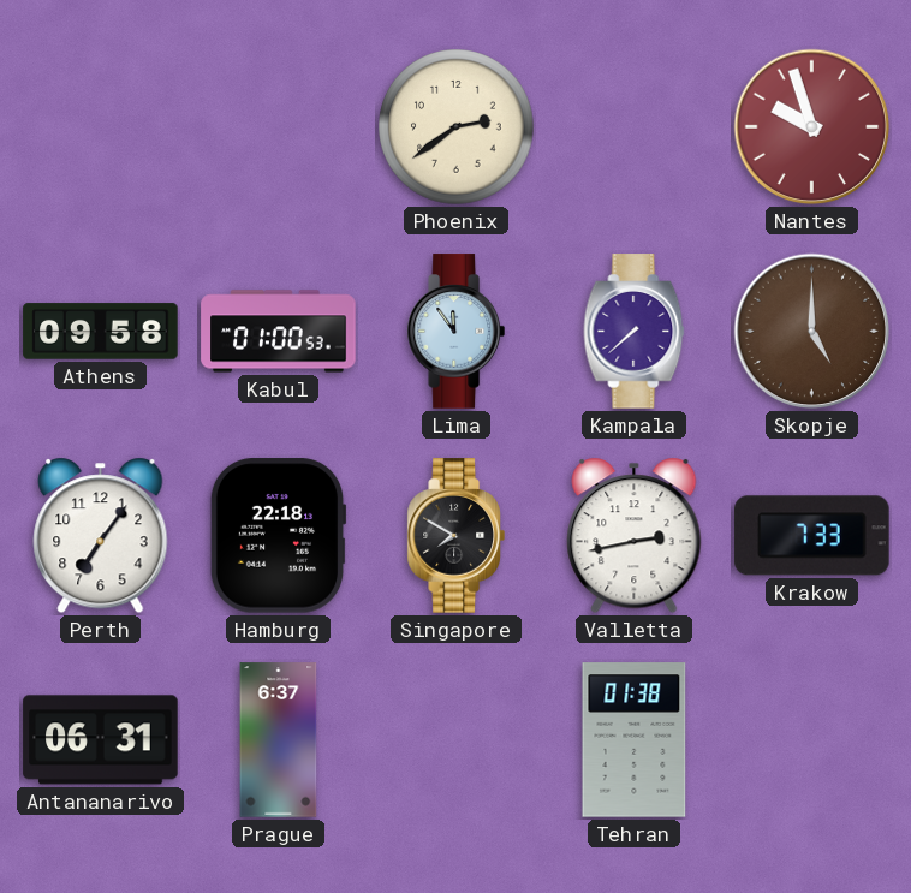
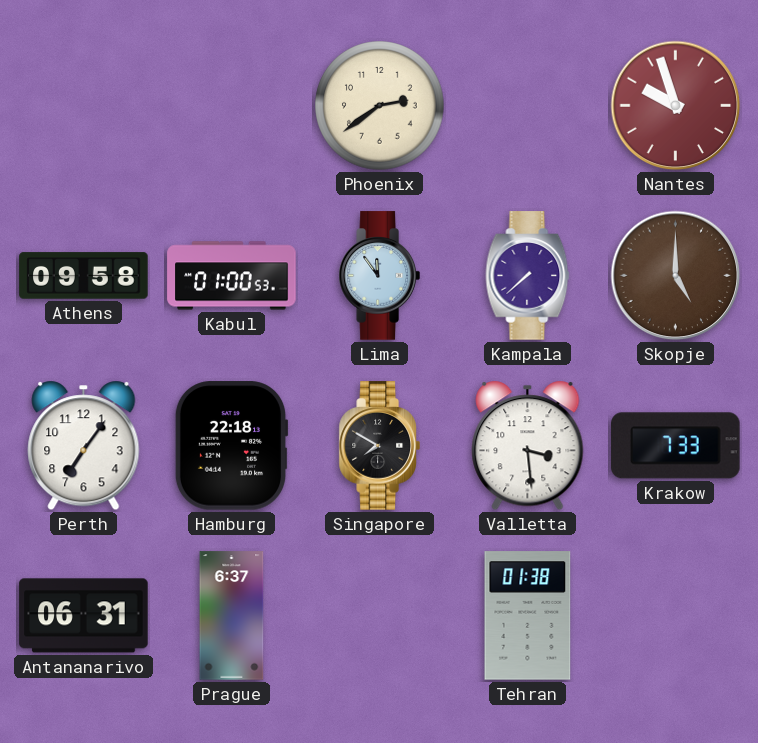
Valletta: 2:43 -> 3:29
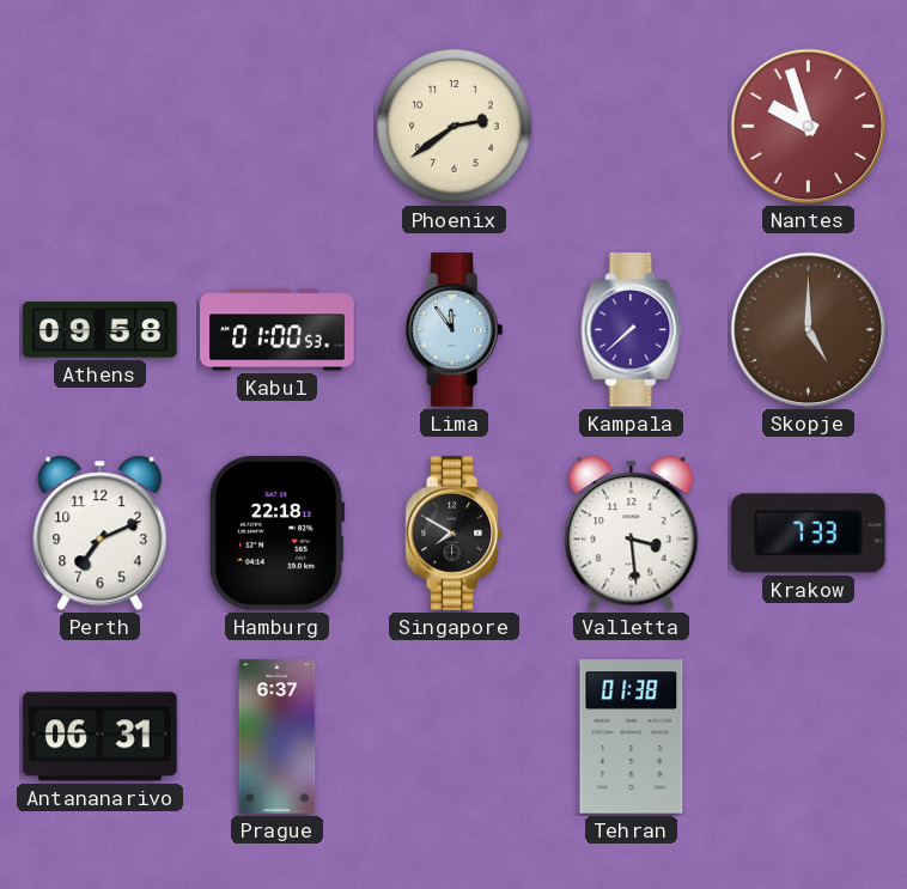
Perth: 7:06 -> 7:11
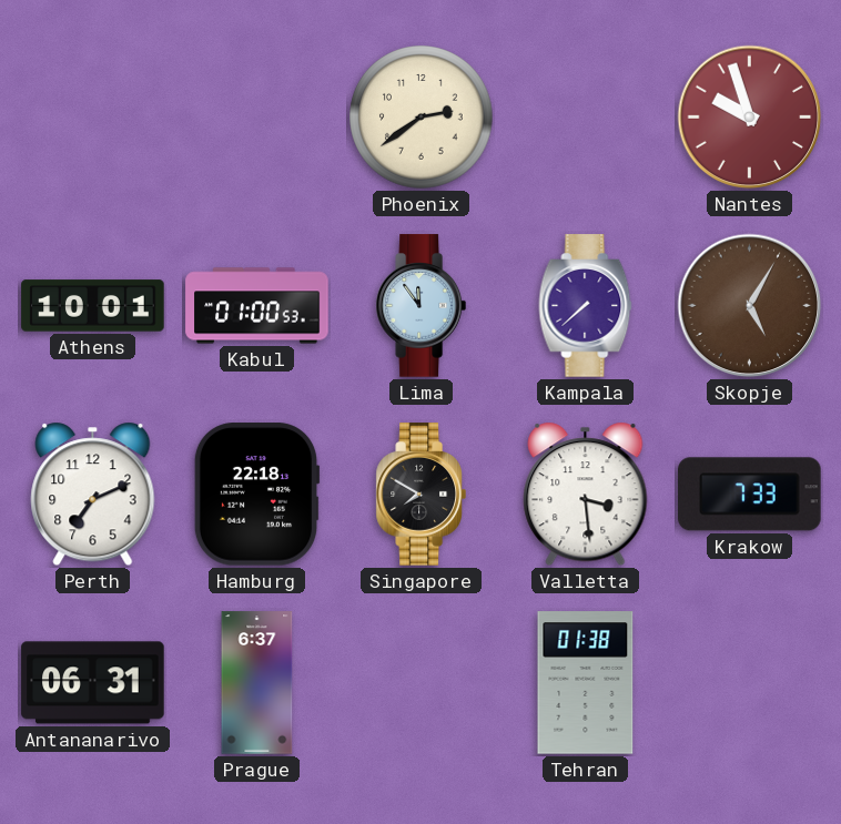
Athens: 09:58 -> 10:01
Skopje: 5:00 -> 5:05
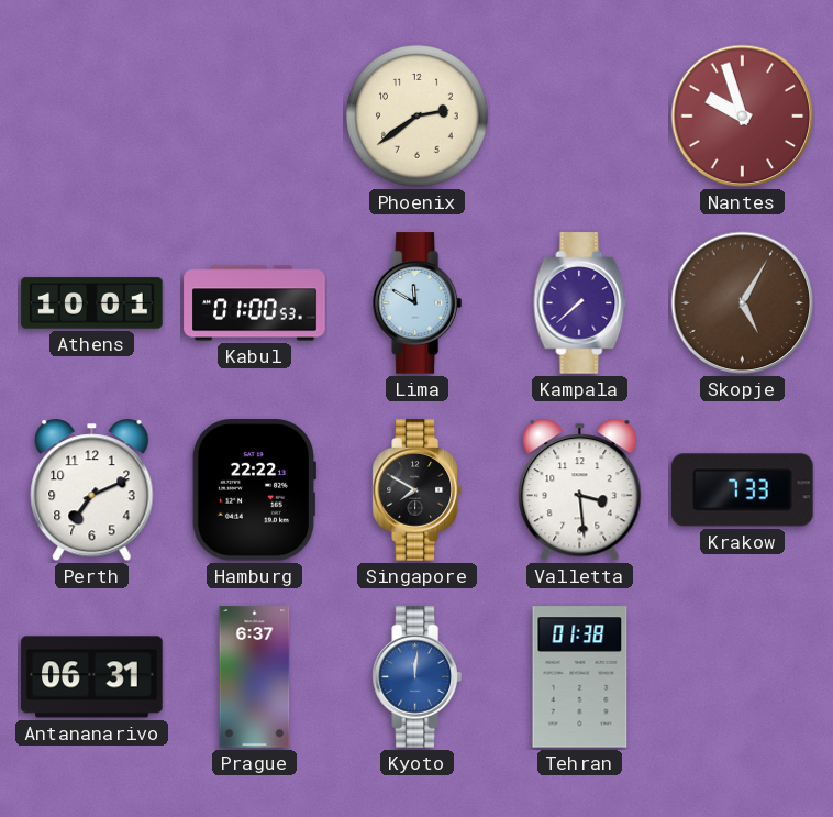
Lima: 11:54 -> 11:50
Hamburg: 22:18 -> 22:22
Kyoto: none -> 12:01
